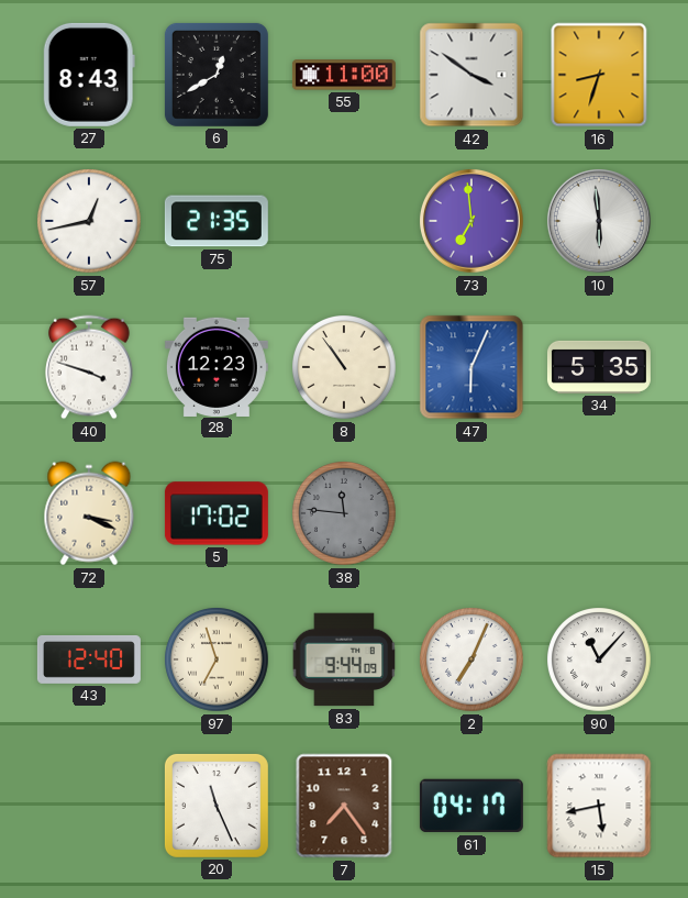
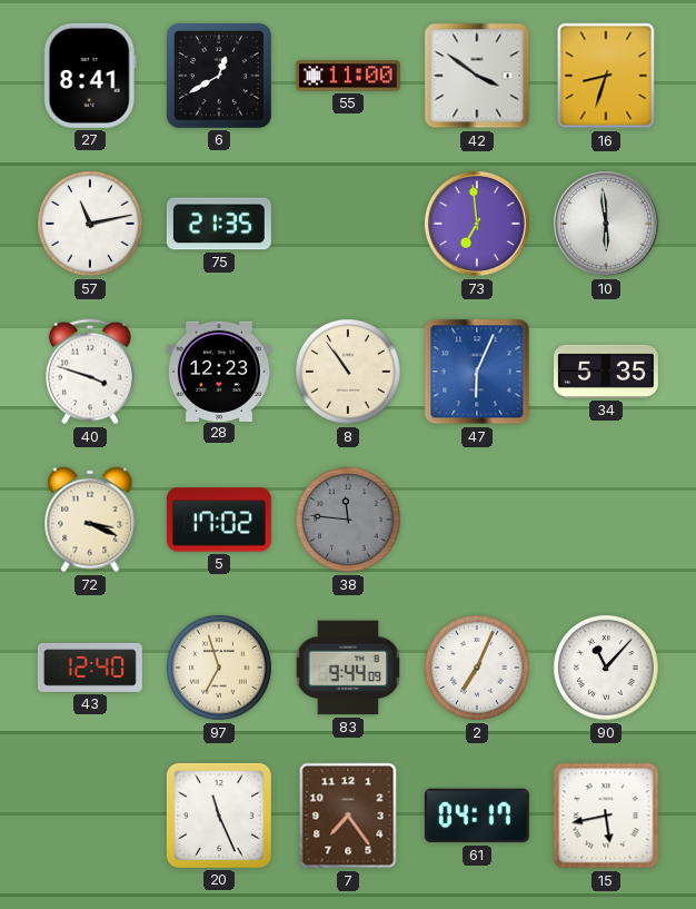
27: 8:43 -> 8:41
57: 12:43 -> 11:13
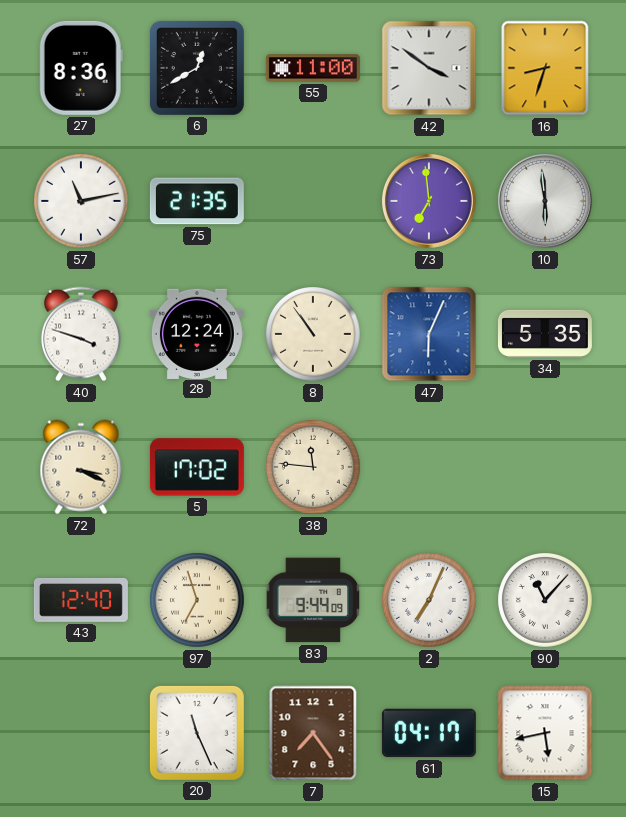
27: 8:41 -> 8:36
28: 12:23 -> 12:24
38 dial: grey -> cream
